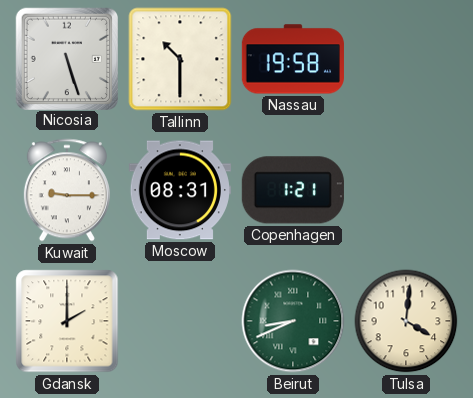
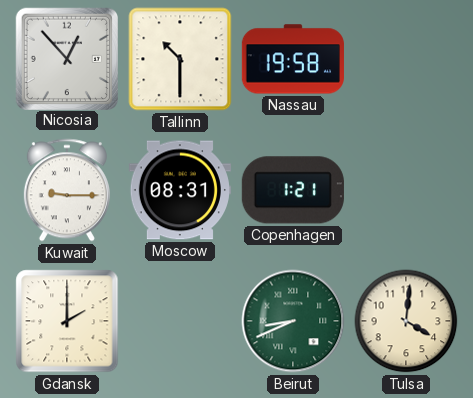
Nicosia: 5:27 -> 12:53
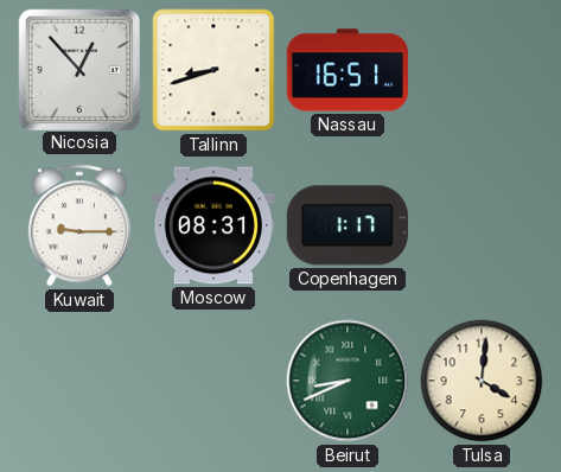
Tallinn: 10:30 -> 8:42
Nassau: 19:58 -> 16:51
Copenhagen: 1:21 -> 1:17
Gdansk: 2:00 -> none
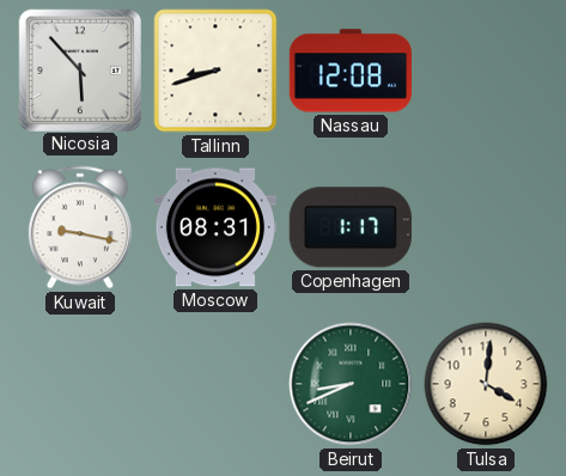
Nicosia: 12:53 -> 5:53
Nassau: 16:51 -> 12:08
Kuwait: 9:15 -> 9:17
